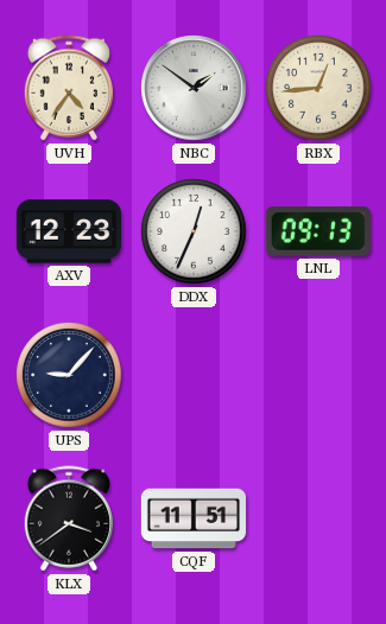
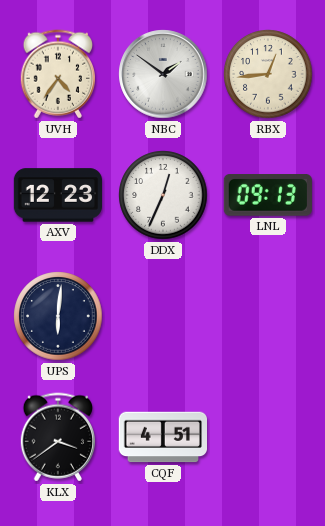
UPS: 9:07 -> 6:01
CQF: 11:51 -> 4:51
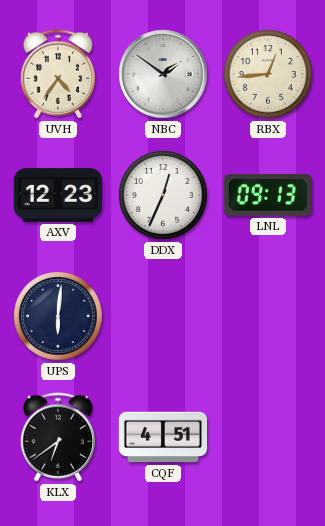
KLX: 3:39 -> 6:39
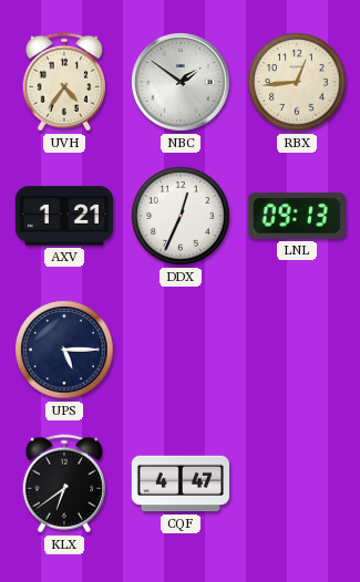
AXV: 12:23 -> 1:21
UPS: 6:01 -> 5:15
CQF: 4:51 -> 4:47
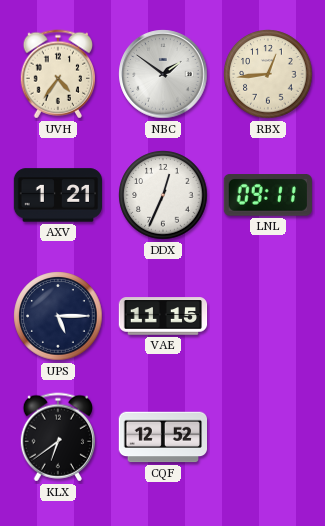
LNL: 09:13 -> 09:11
VAE: none -> 11:15
CQF: 4:47 -> 12:52
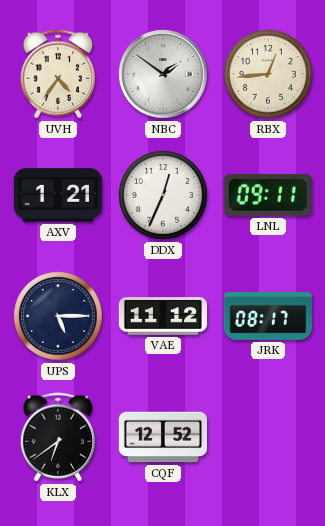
VAE: 11:15 -> 11:12
JRK: none -> 08:17
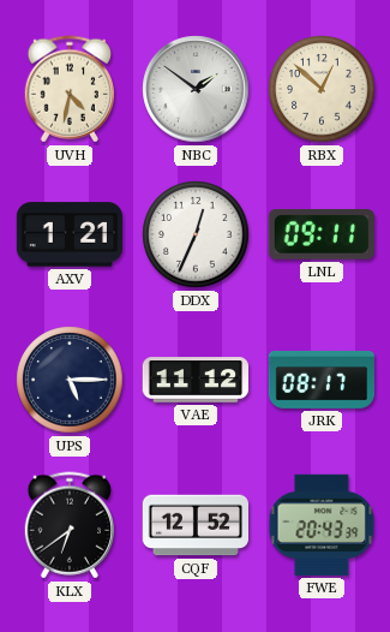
UVH: 4:36 -> 4:32
RBX: 12:44 -> 12:52
FWE: none -> 20:43
